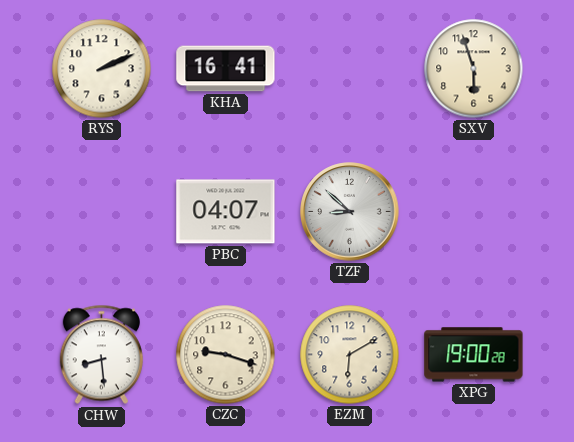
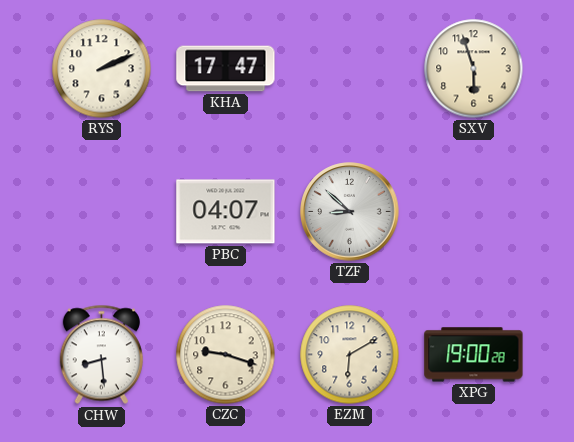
KHA: 16:41 -> 17:47
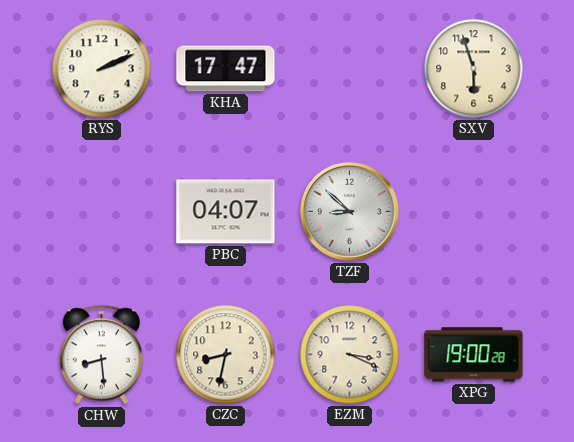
CZC: 9:18 -> 8:32
EZM: 6:10 -> 3:19
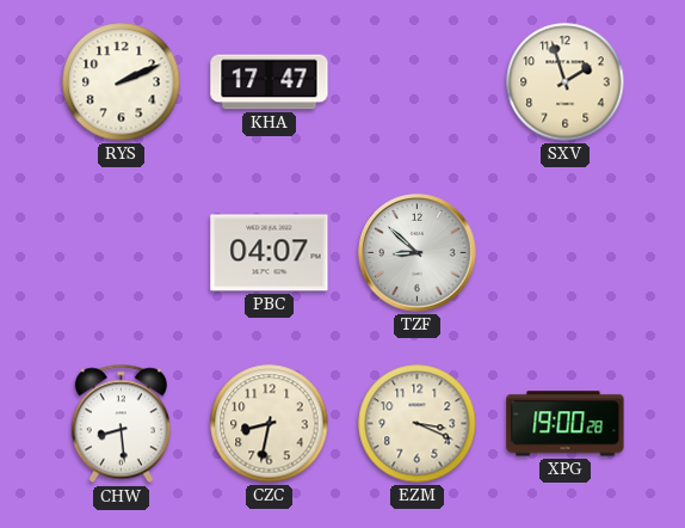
SXV: 5:57 -> 1:57
